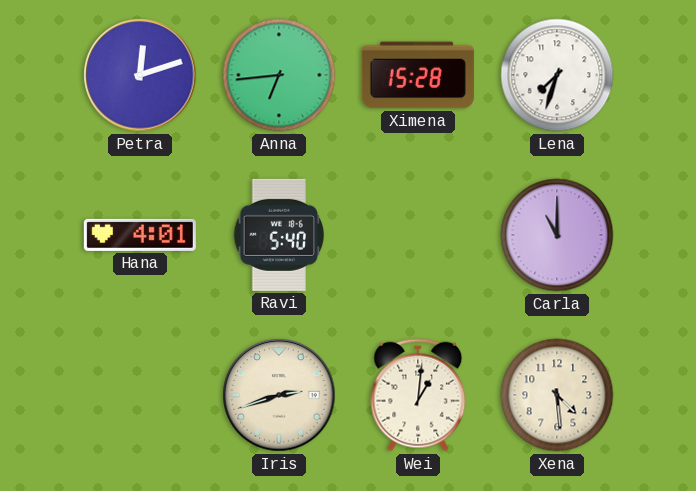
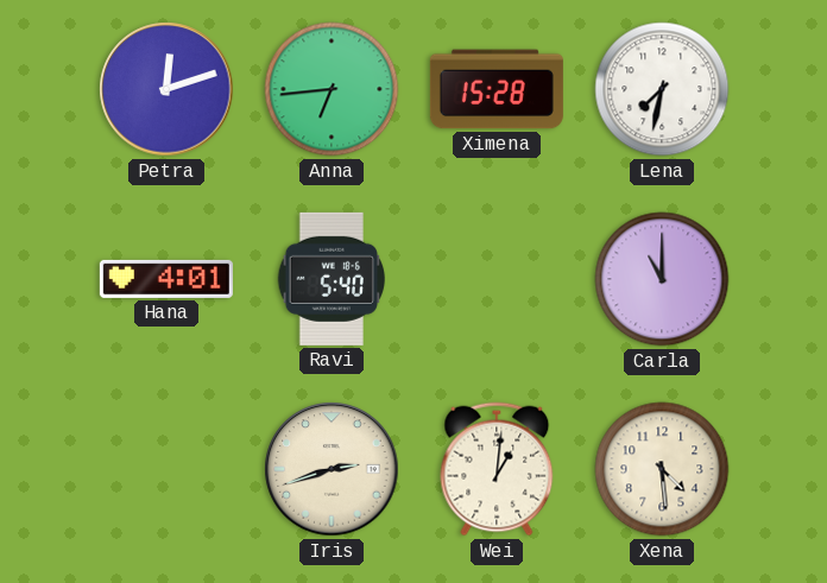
Lena: 7:33 -> 7:32
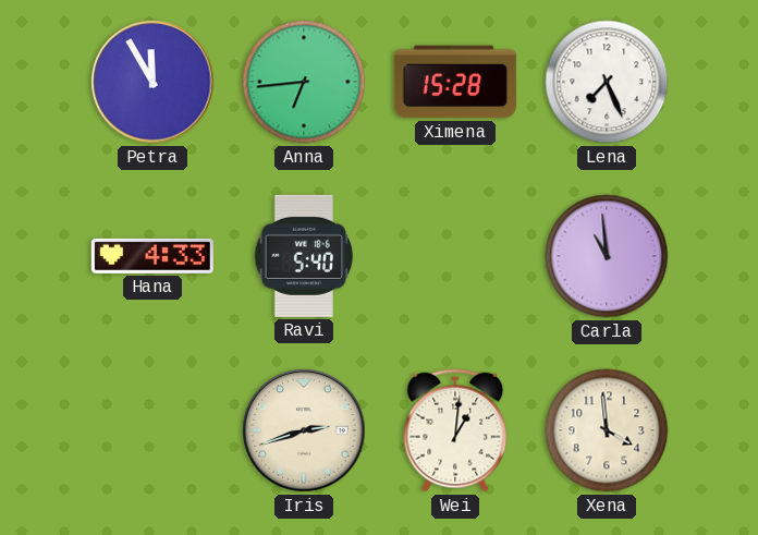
Petra: 12:12 -> 11:55
Lena: 7:32 -> 7:26
Hana: 4:01 -> 4:33
Carla: 11:00 -> 10:59
Xena: 4:29 -> 3:59
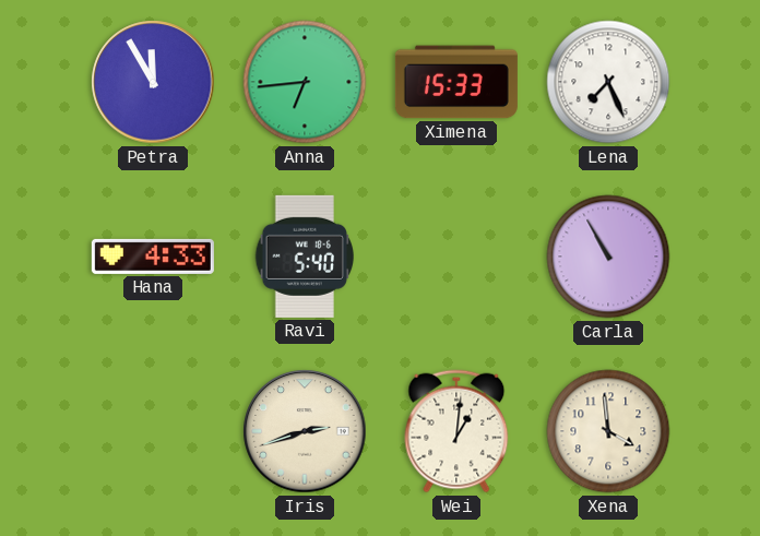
Ximena: 15:28 -> 15:33
Carla: 10:59 -> 10:55
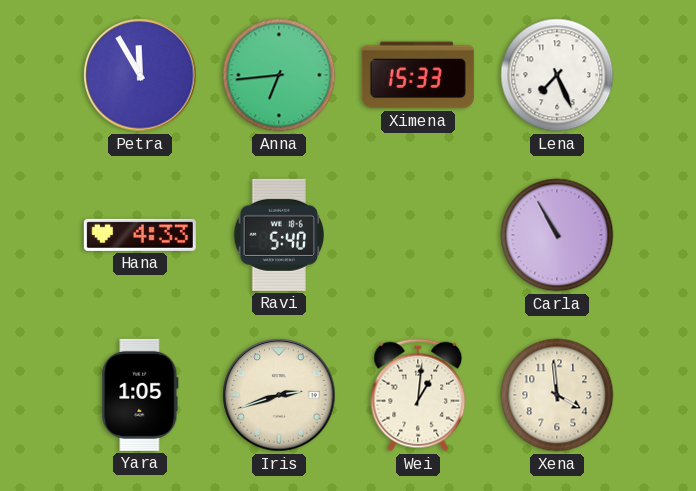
Yara: none -> 1:05
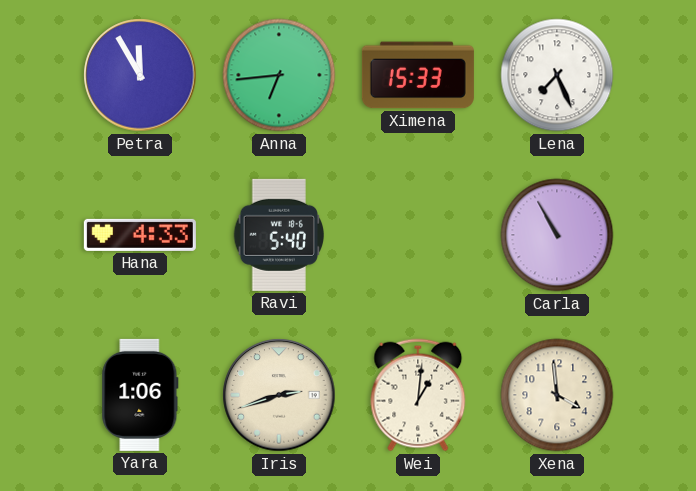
Yara: 1:05 -> 1:06
